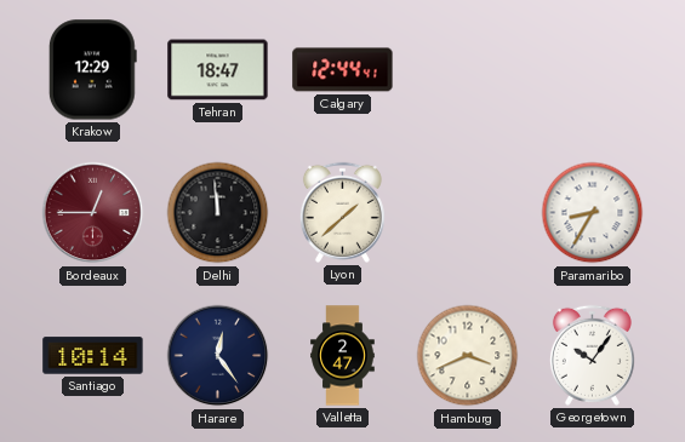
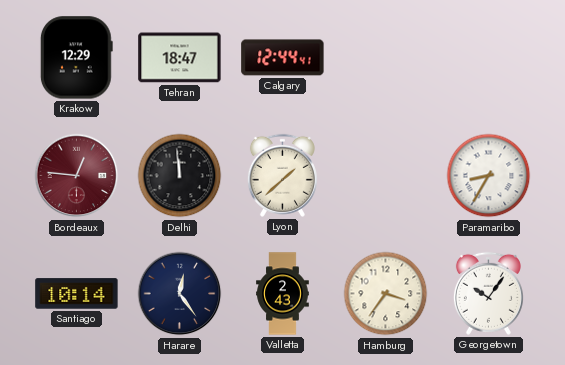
Bordeaux: 12:45 -> 12:46
Valletta: 2:47 -> 2:43
Hamburg: 3:41 -> 3:36
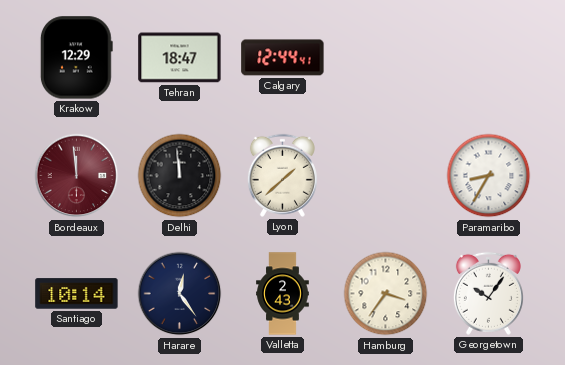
Bordeaux: 12:46 -> 11:59
